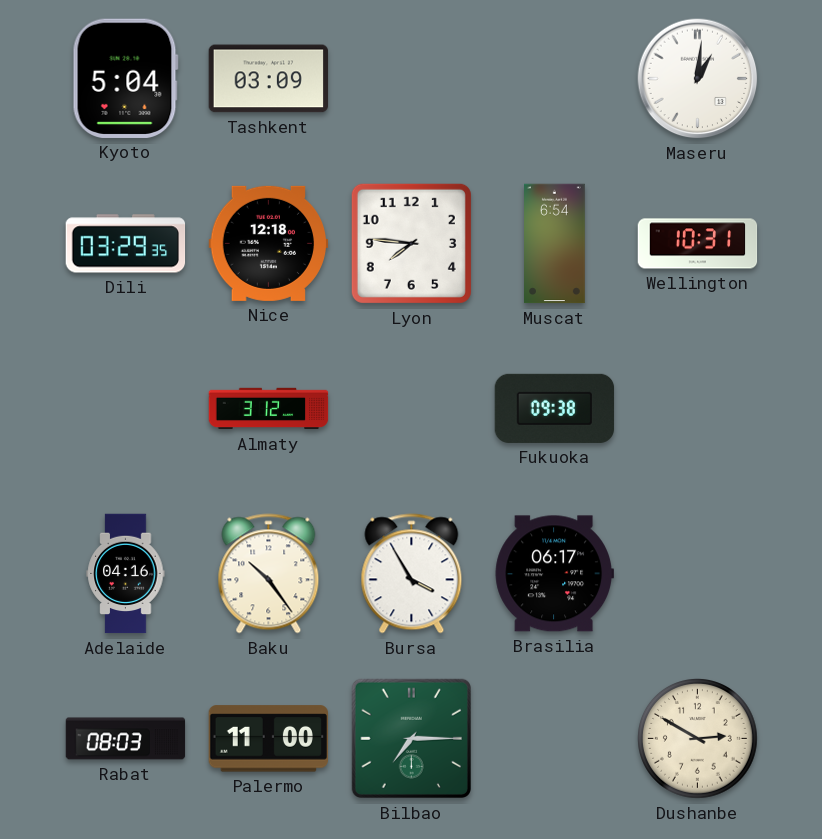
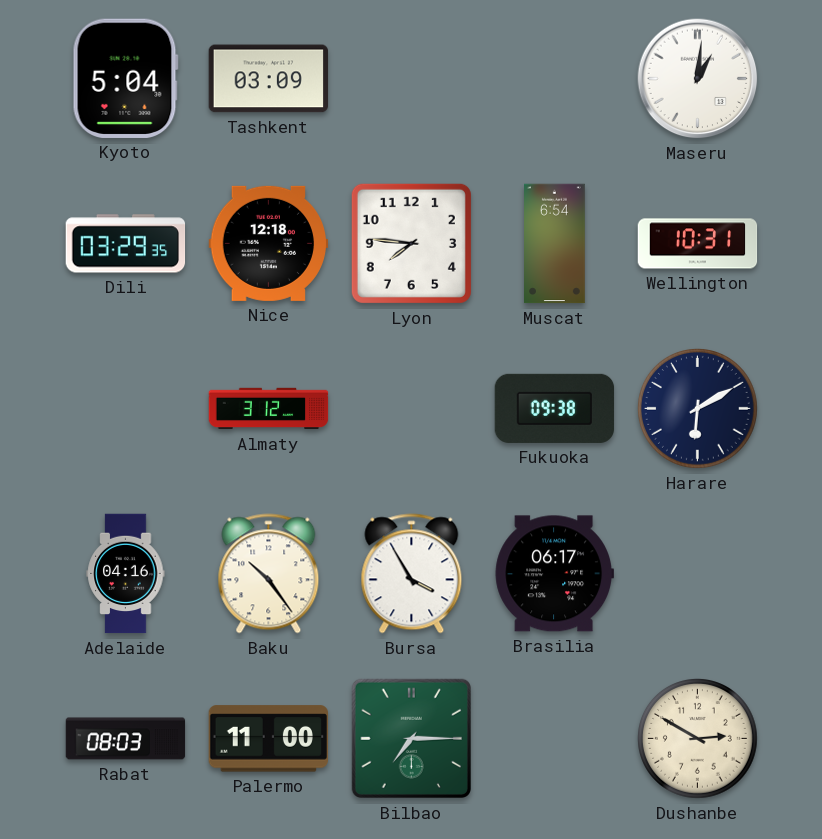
Harare: none -> 6:10
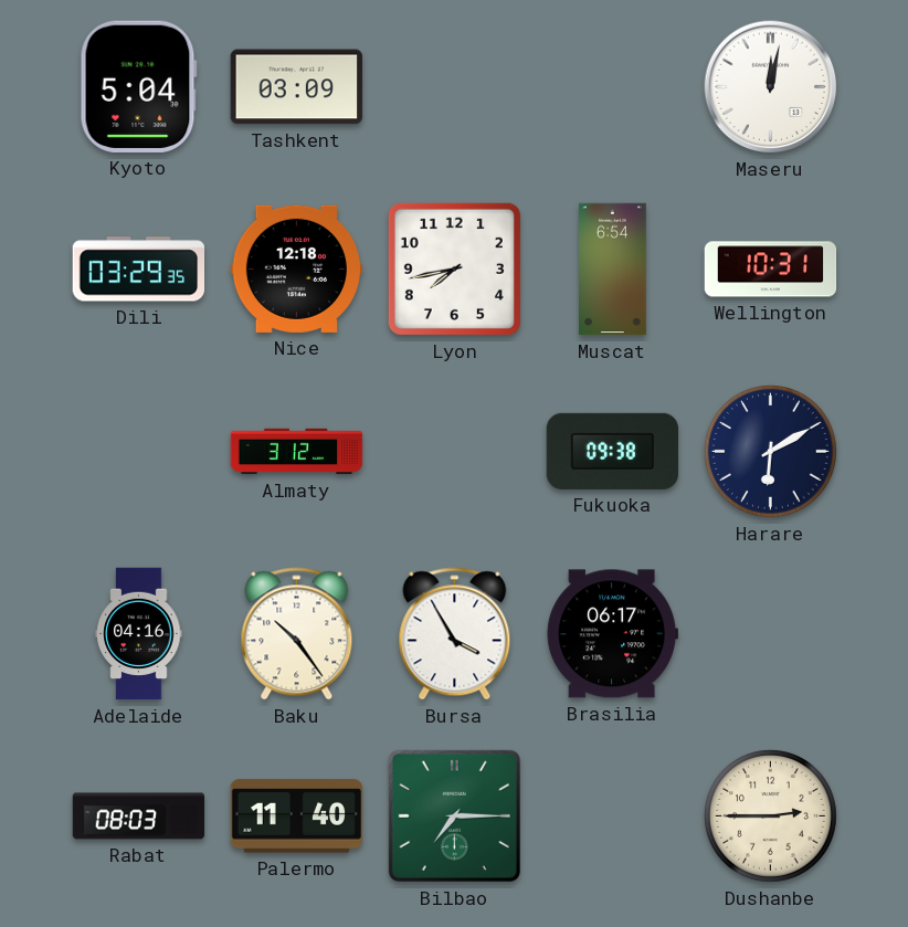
Maseru: 1:01 -> 12:02
Lyon: 7:46 -> 7:43
Palermo: 11:00 -> 11:40
Dushanbe: 2:50 -> 2:45
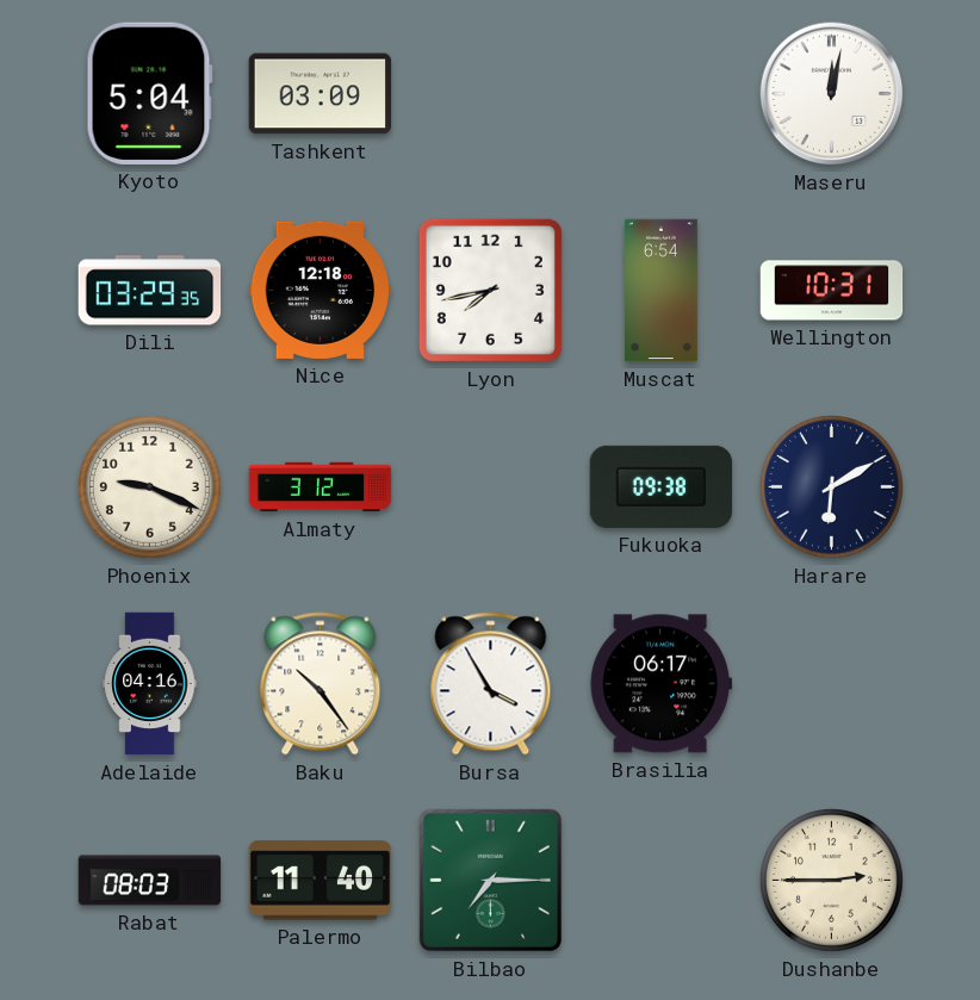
Phoenix: none -> 9:19
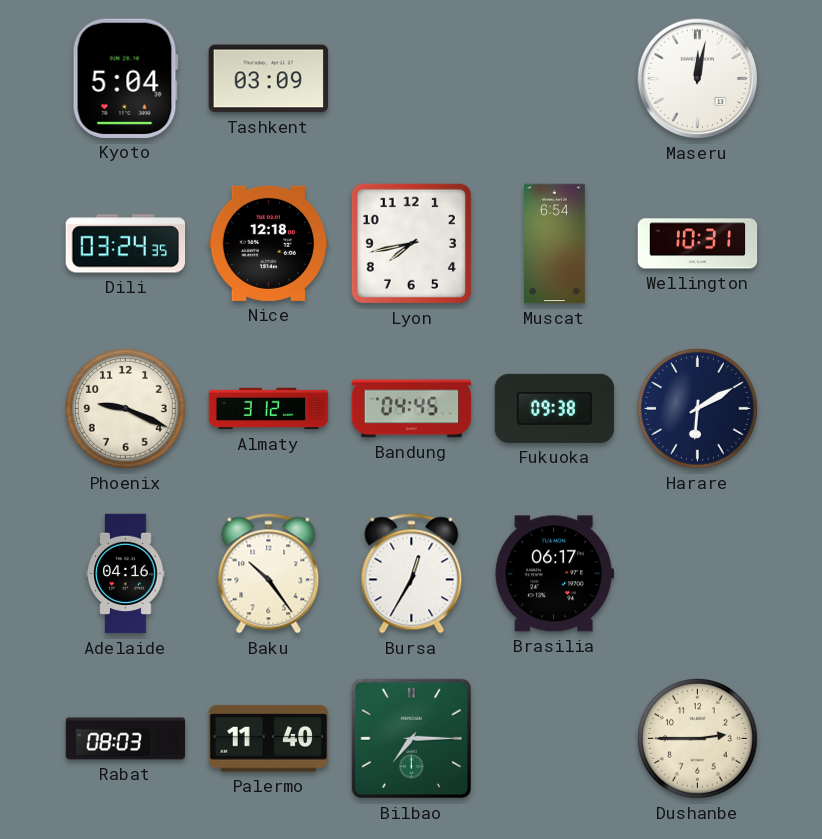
Dili: 03:29 -> 03:24
Bandung: none -> 04:45
Bursa: 3:55 -> 12:35
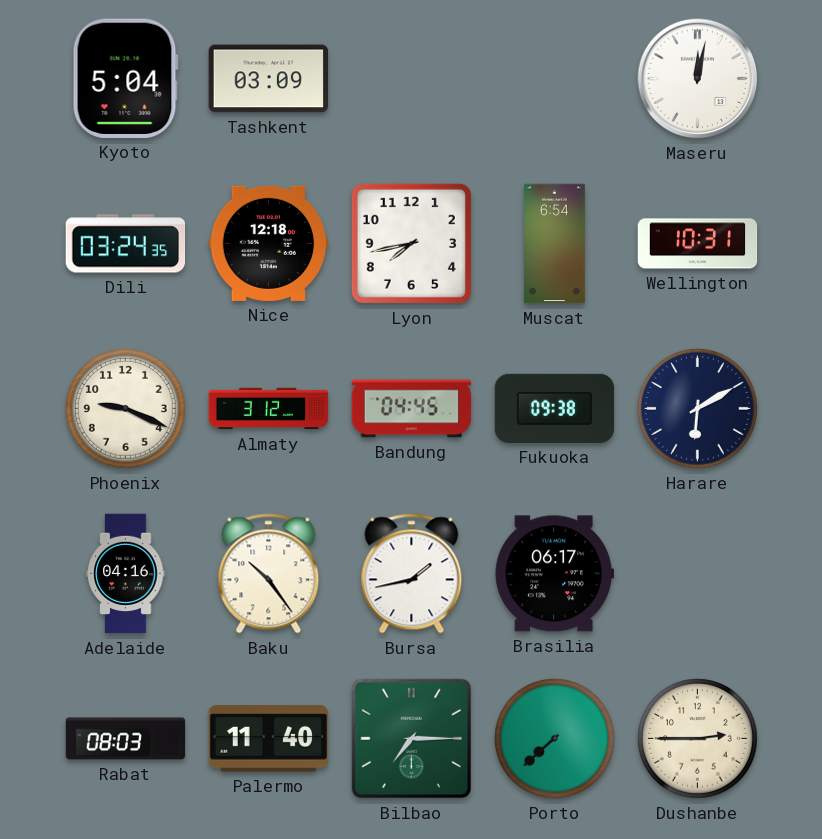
Bursa: 12:35 -> 1:43
Porto: none -> 7:38
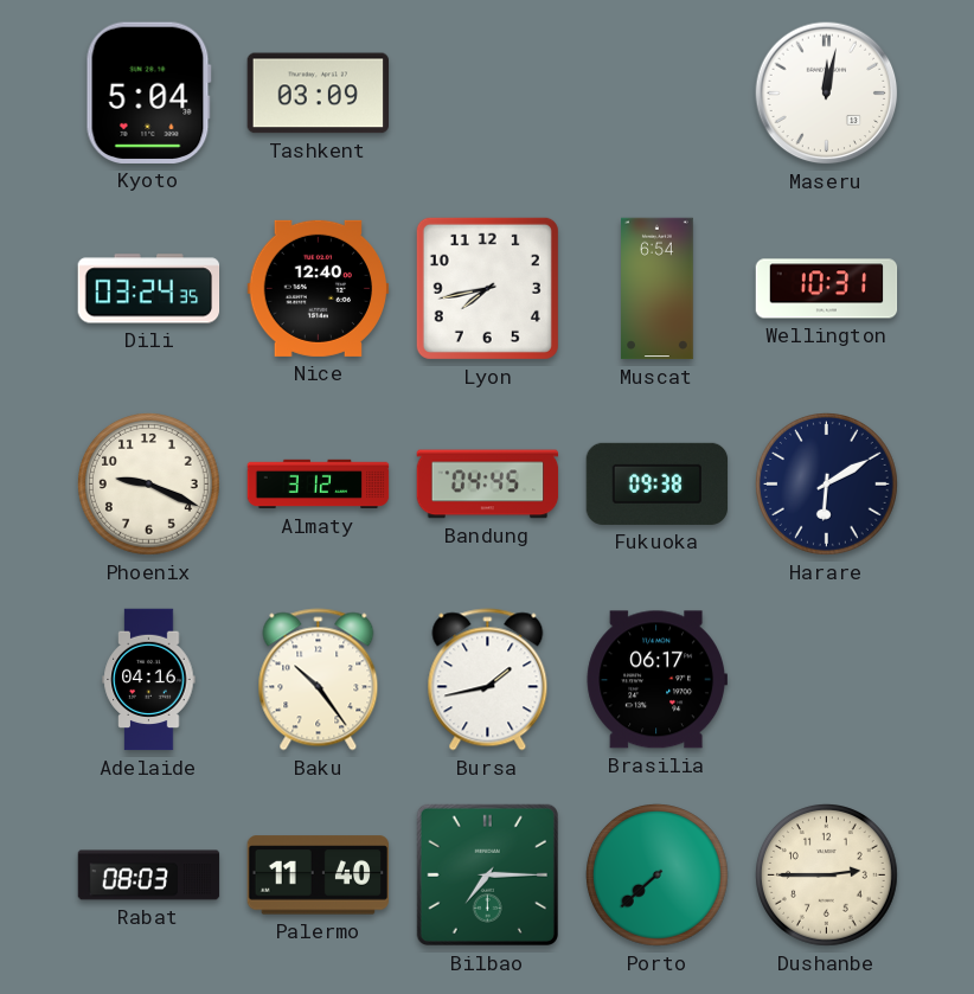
Nice: 12:18 -> 12:40
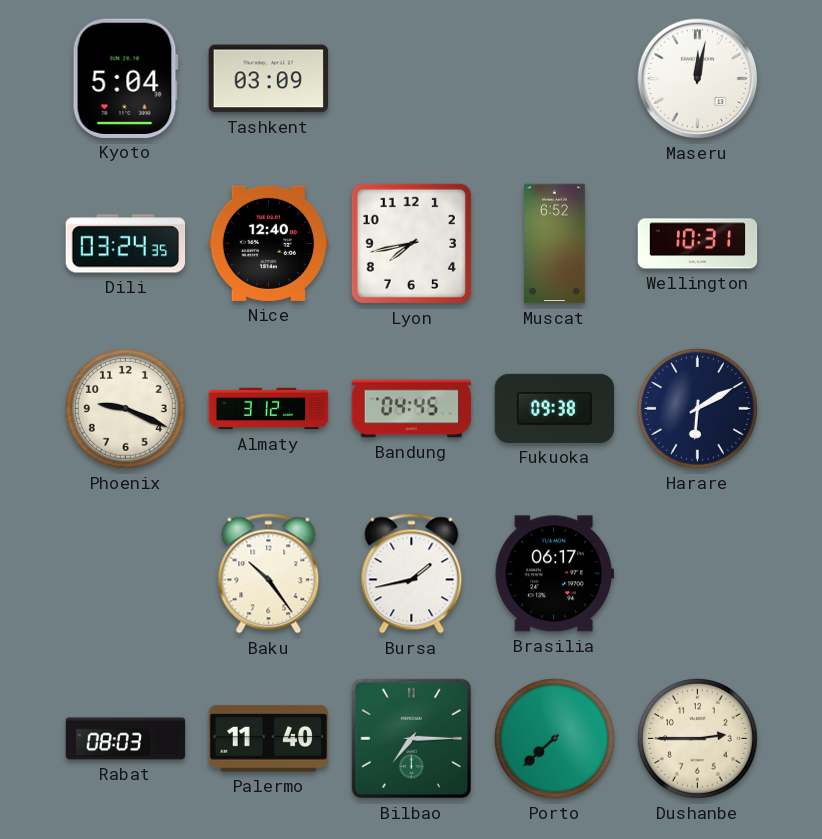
Muscat: 6:54 -> 6:52
Adelaide: 04:16 -> none
